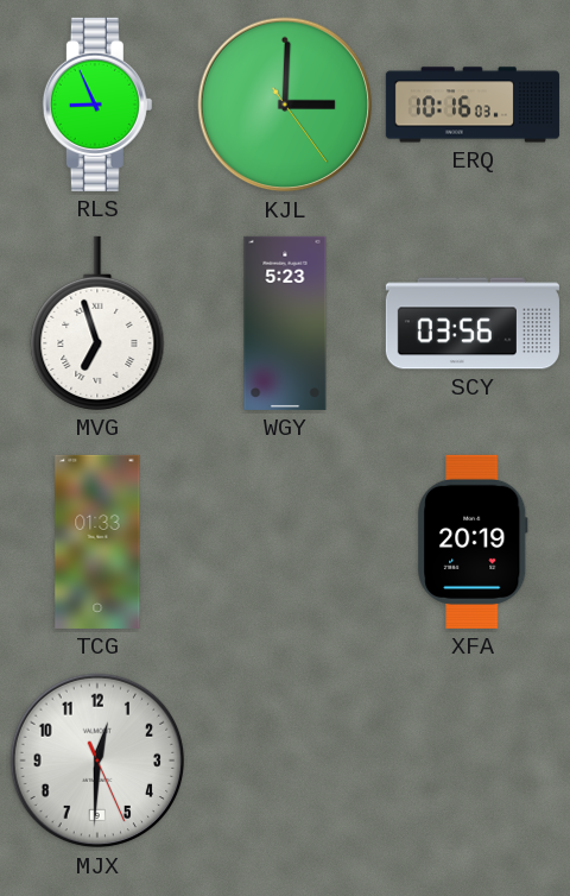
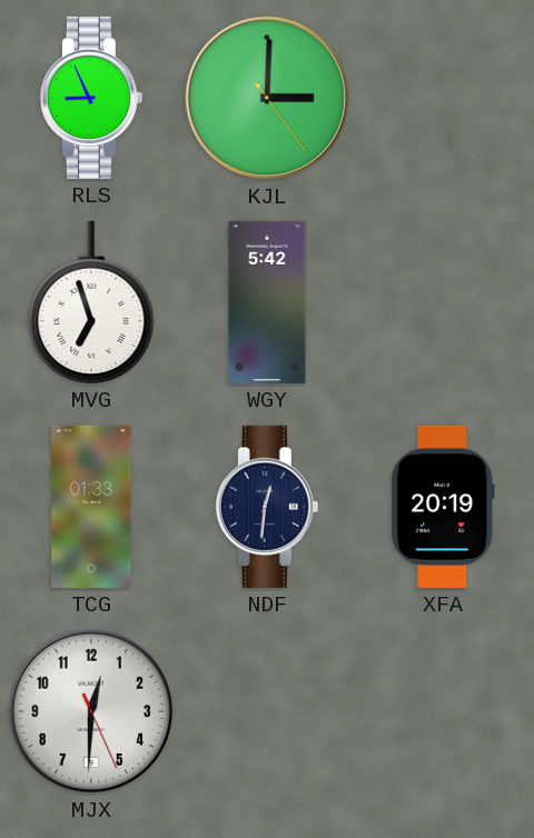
ERQ: 10:16 -> none
WGY: 5:23 -> 5:42
SCY: 03:56 -> none
NDF: none -> 12:31
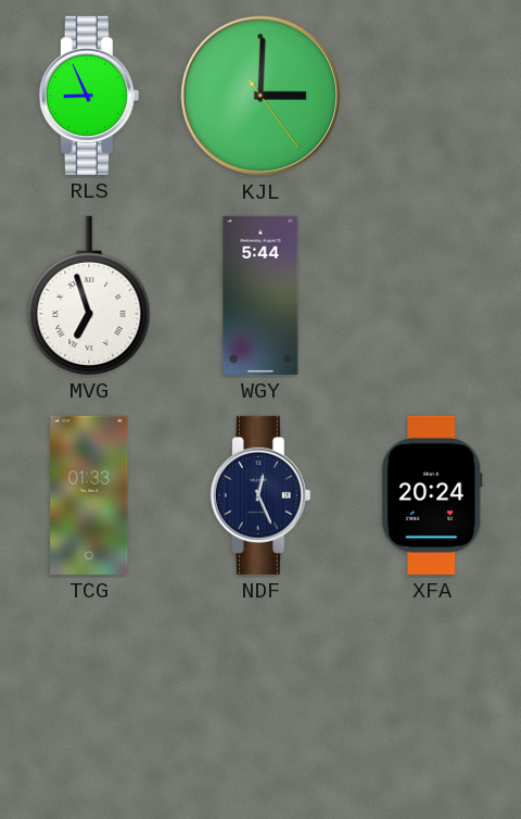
WGY: 5:42 -> 5:44
NDF: 12:31 -> 12:26
XFA: 20:19 -> 20:24
MJX: 12:30 -> none
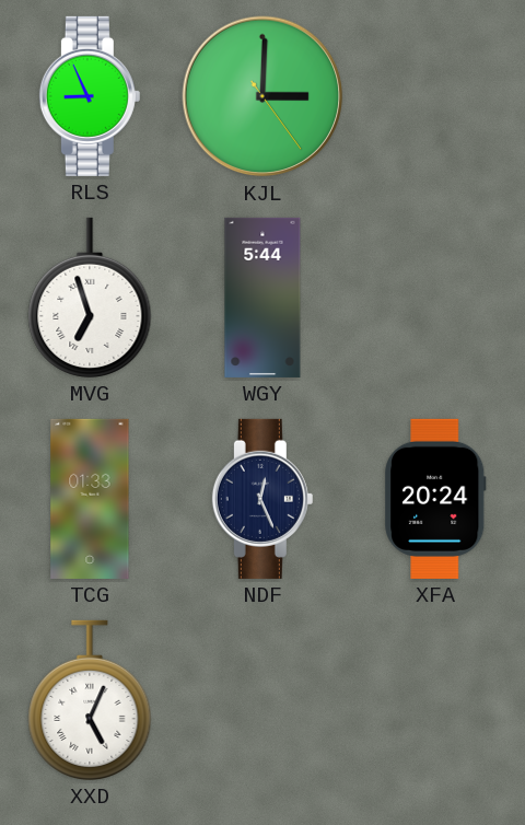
XXD: none -> 5:04
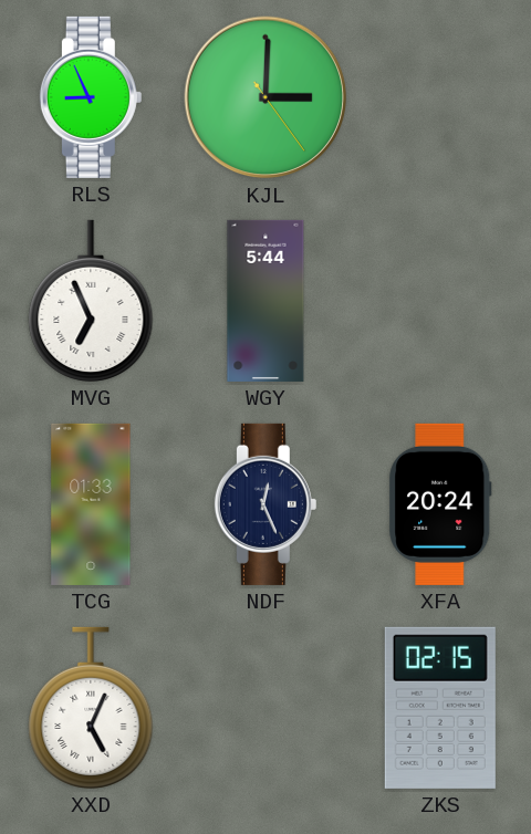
MVG: 6:57 -> 6:56
ZKS: none -> 02:15
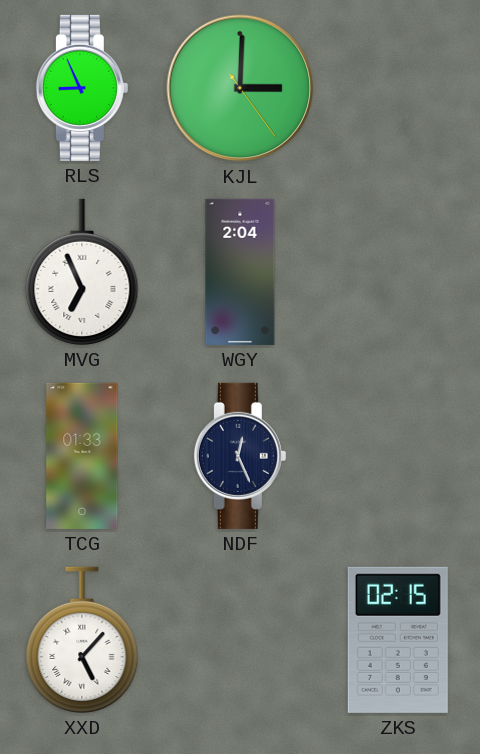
WGY: 5:44 -> 2:04
XFA: 20:24 -> none
XXD: 5:04 -> 5:07
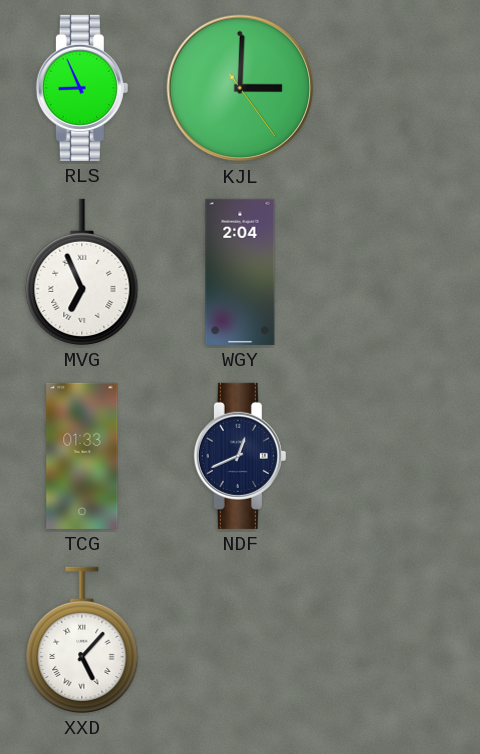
NDF: 12:26 -> 12:41
ZKS: 02:15 -> none
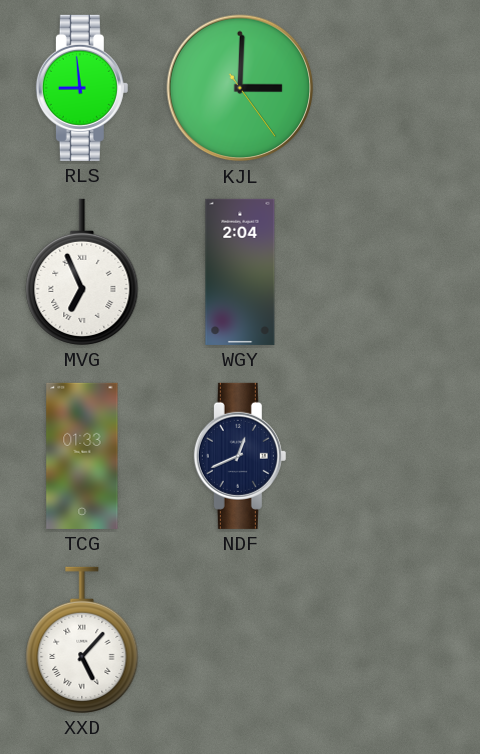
RLS: 8:56 -> 8:59
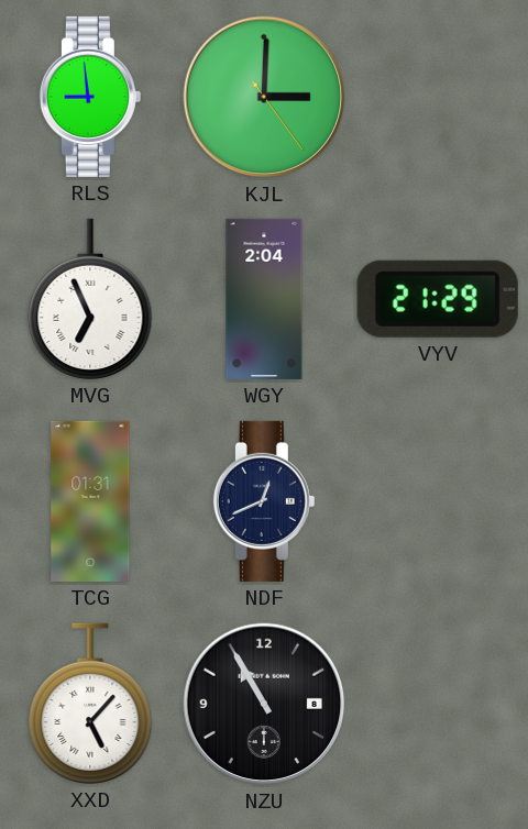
VYV: none -> 21:29
TCG: 01:33 -> 01:31
NZU: none -> 10:55
